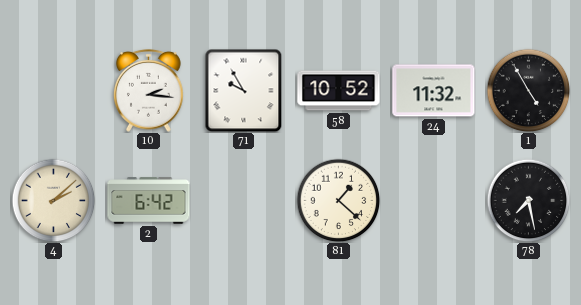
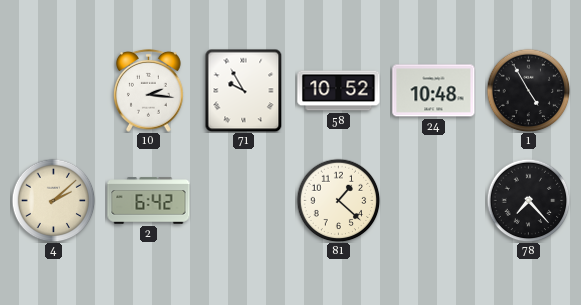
24: 11:32 -> 10:48
78: 7:28 -> 7:23
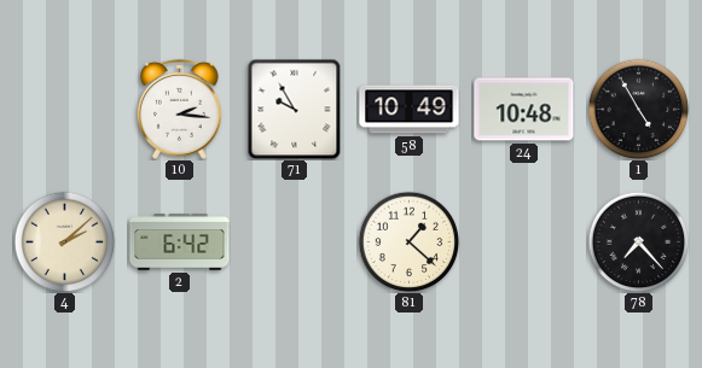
58: 10:52 -> 10:49
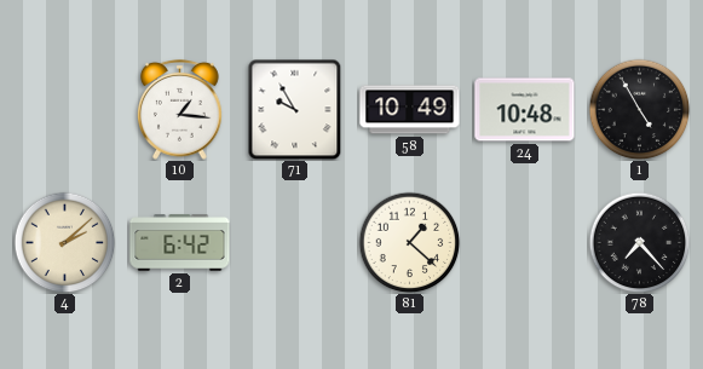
10: 2:16 -> 1:16
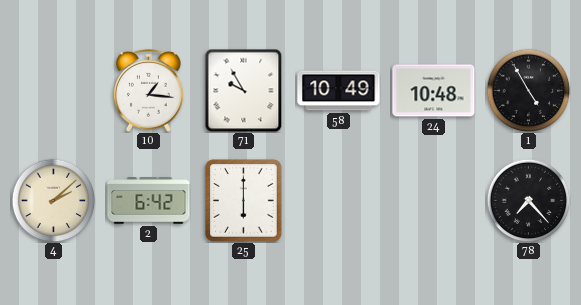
25: none -> 6:00
81: 1:22 -> none
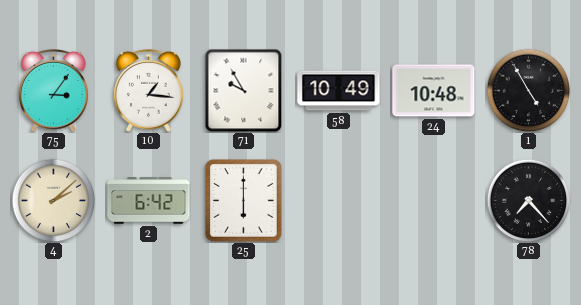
75: none -> 3:06
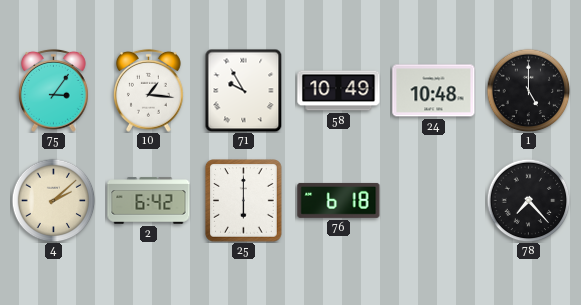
1: 4:55 -> 5:00
76: none -> 6:18
